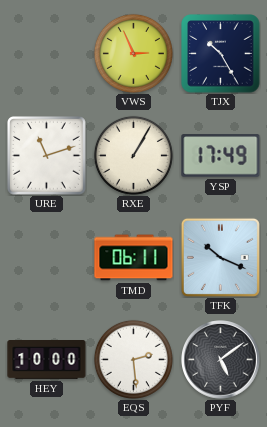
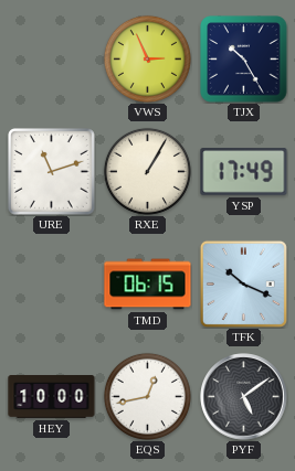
TMD: 06:11 -> 06:15
EQS: 2:29 -> 12:43
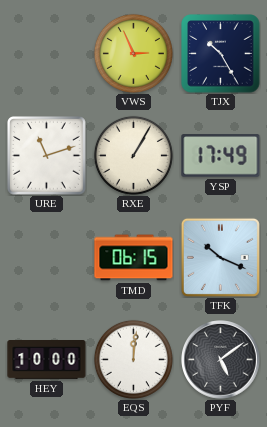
EQS: 12:43 -> 12:01
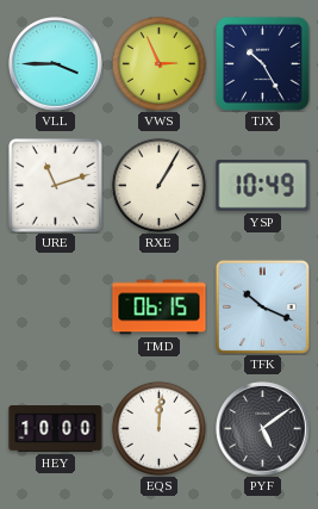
VLL: none -> 3:45
YSP: 17:49 -> 10:49
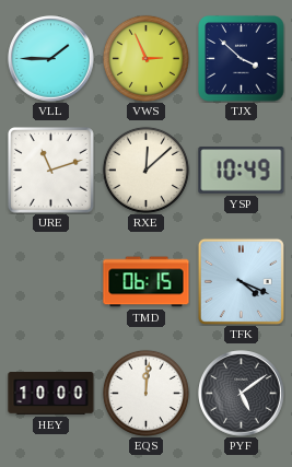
VLL: 3:45 -> 1:45
TJX: 10:25 -> 3:52
RXE: 1:05 -> 12:08
TFK: 10:19 -> 4:19
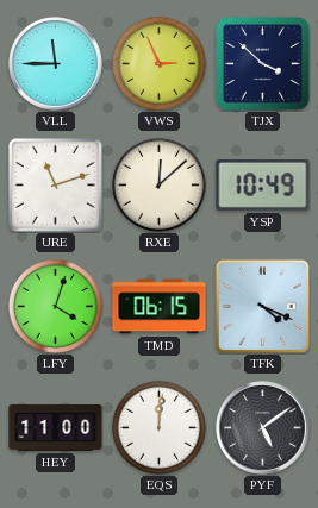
VLL: 1:45 -> 11:45
LFY: none -> 4:03
HEY: 10:00 -> 11:00
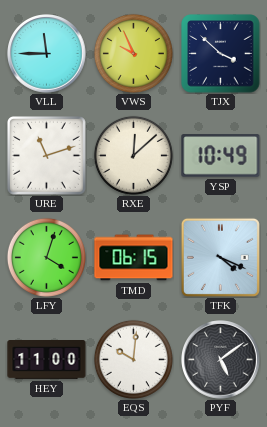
VWS: 2:56 -> 9:56
EQS: 12:01 -> 10:01
